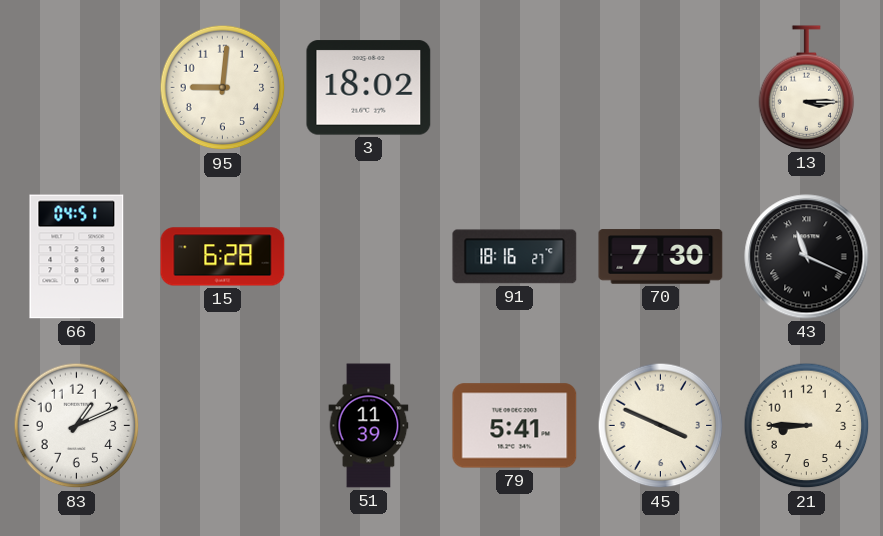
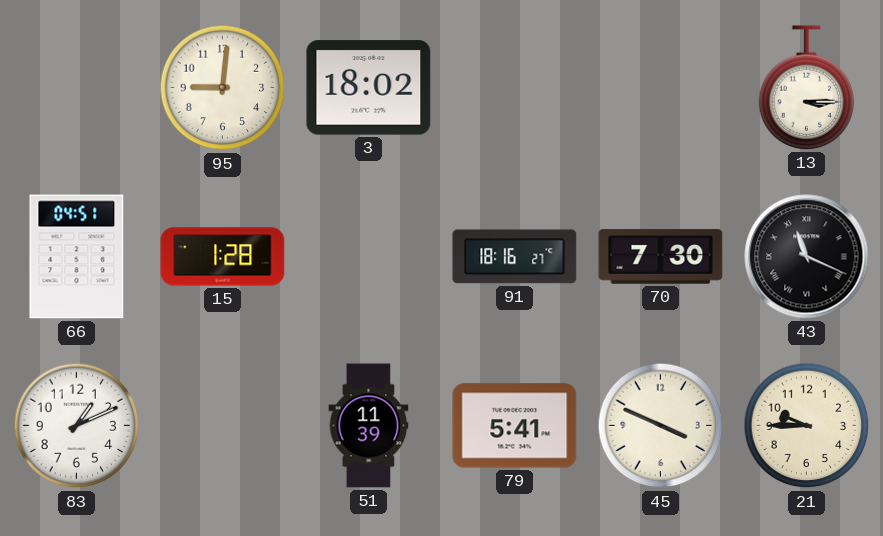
15: 6:28 -> 1:28
21: 8:45 -> 9:45
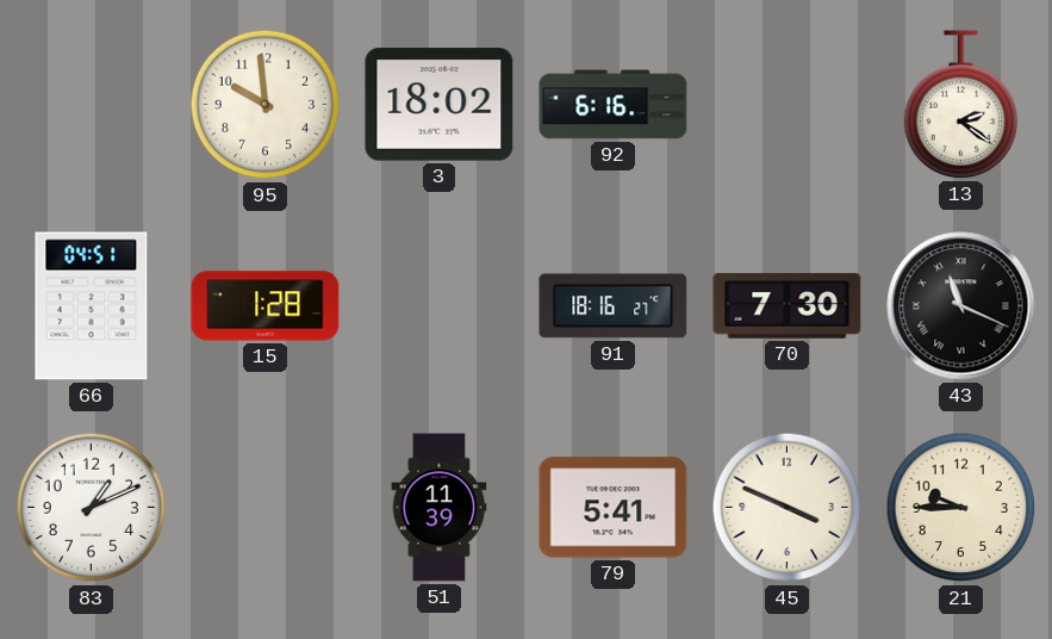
95: 9:01 -> 9:59
92: none -> 6:16
13: 3:15 -> 2:21
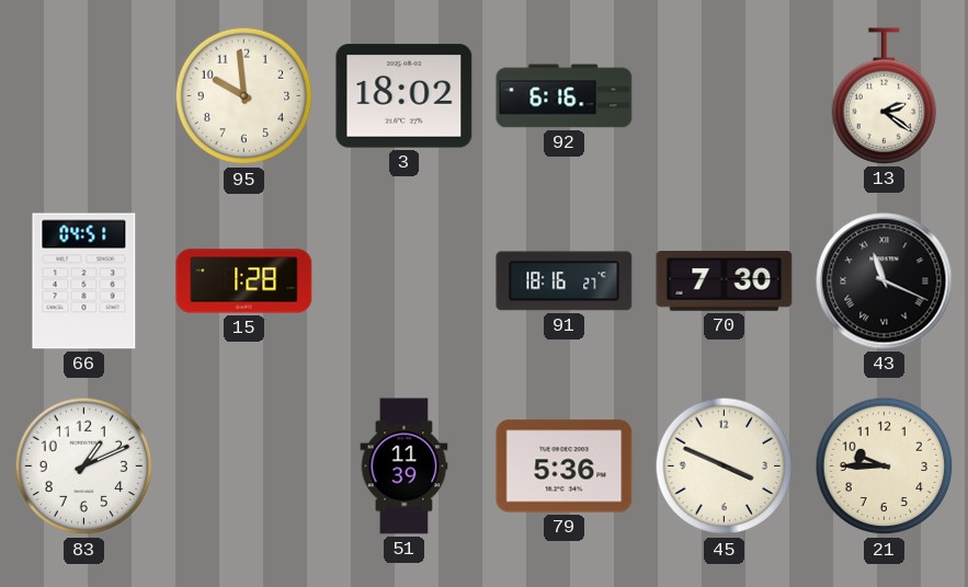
79: 5:41 -> 5:36
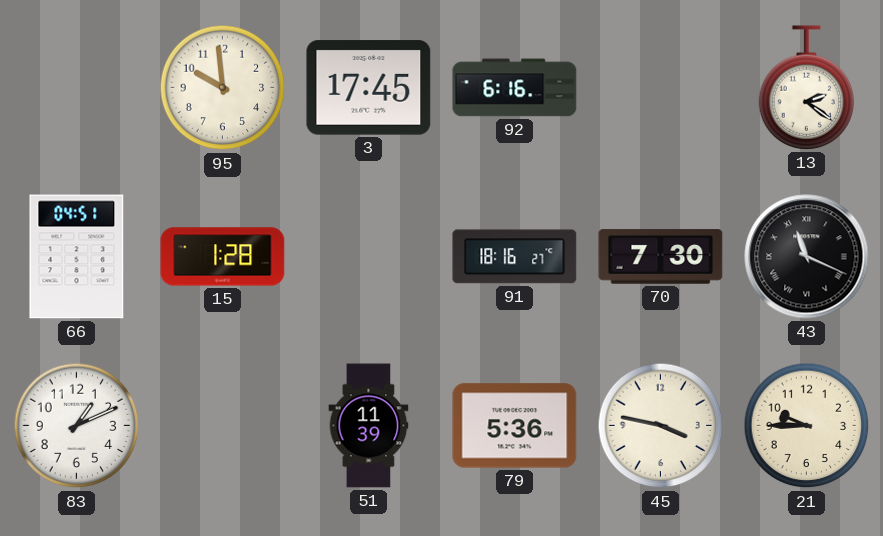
3: 18:02 -> 17:45
45: 3:49 -> 3:47
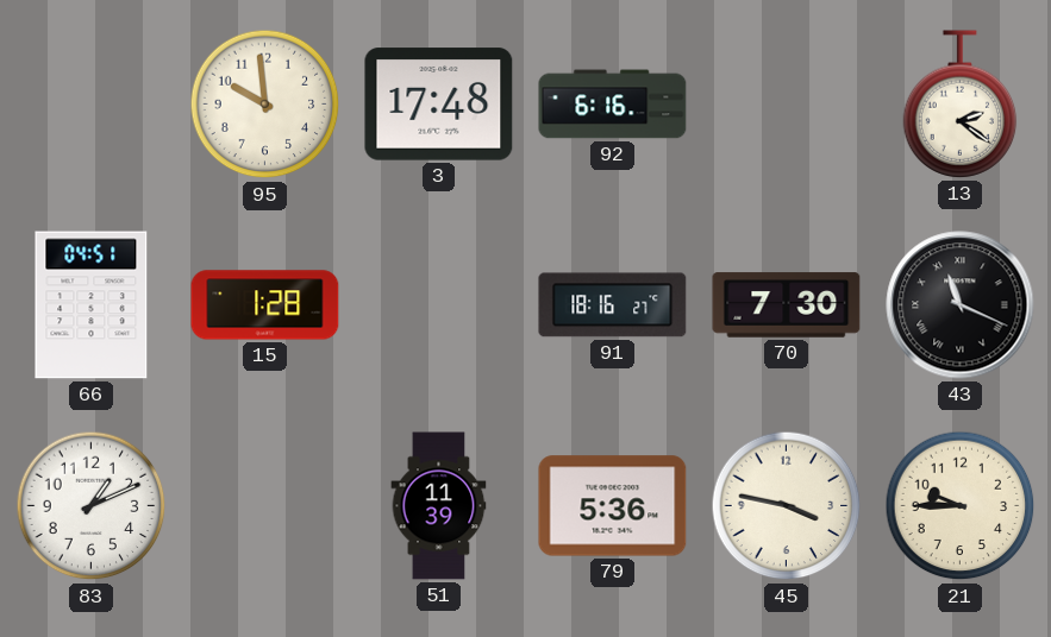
3: 17:45 -> 17:48
